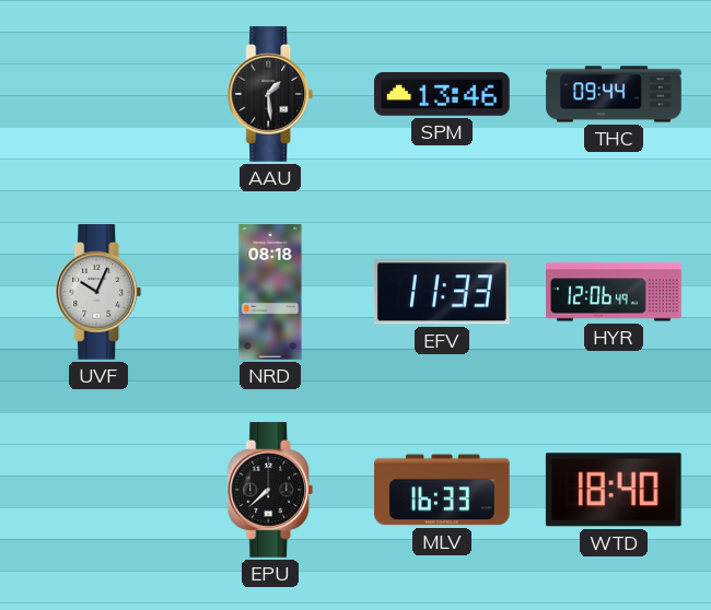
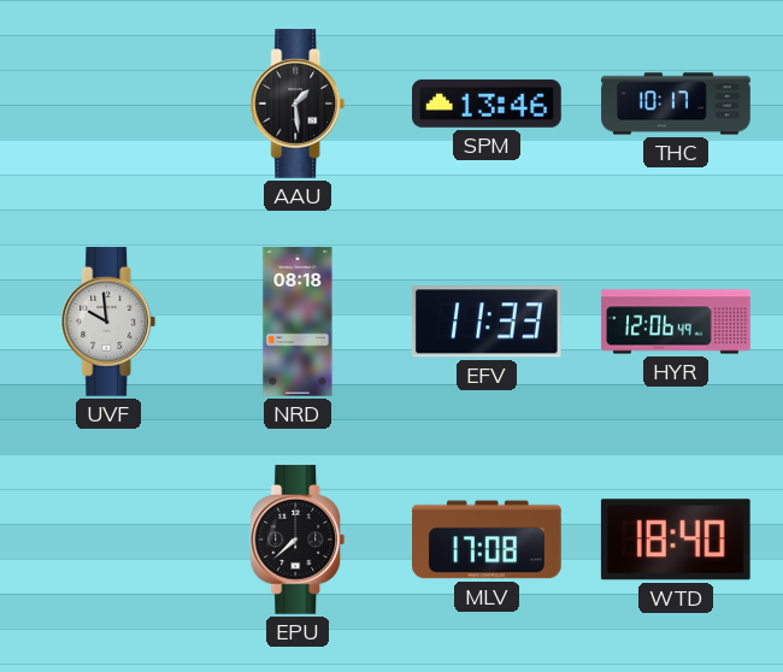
THC: 09:44 -> 10:17
UVF: 10:04 -> 9:59
MLV: 16:33 -> 17:08
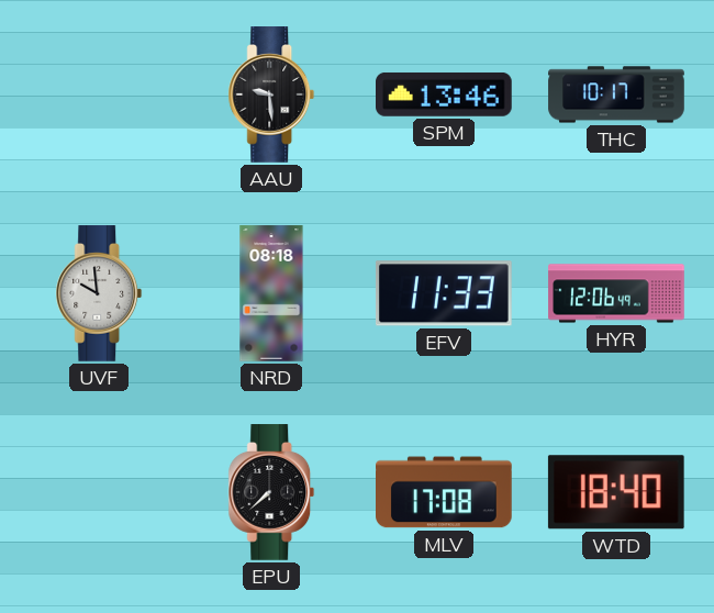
AAU: 1:29 -> 9:29
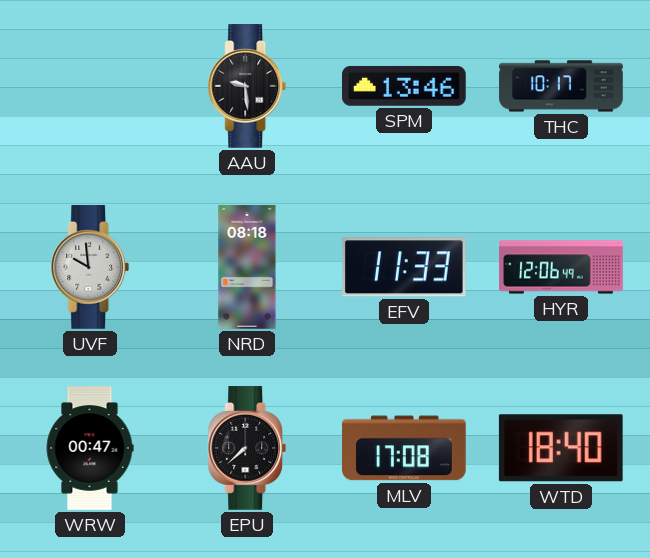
WRW: none -> 00:47
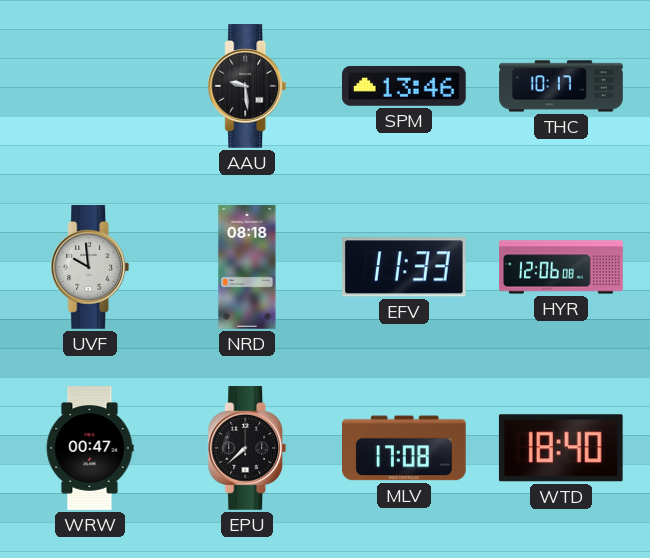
HYR: 12:06:49 -> 12:06:08
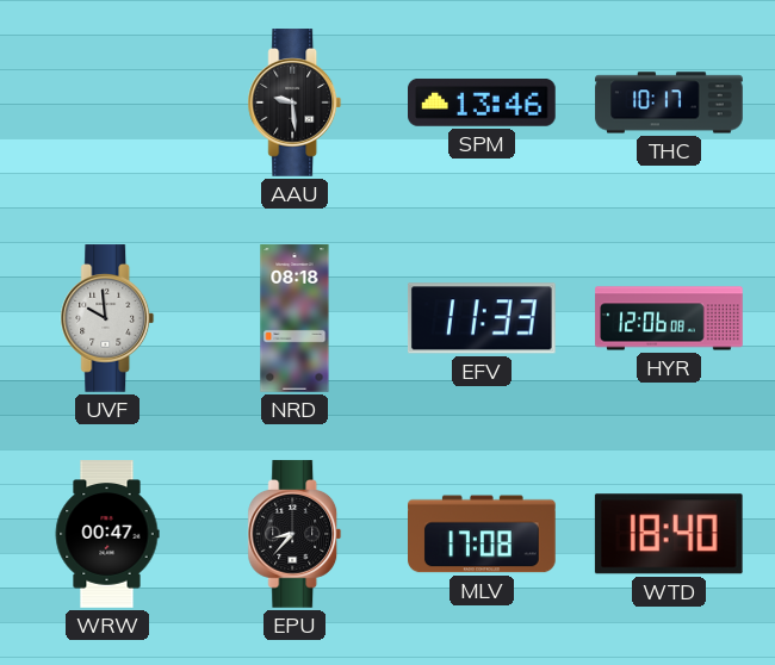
EPU: 7:38 -> 8:37
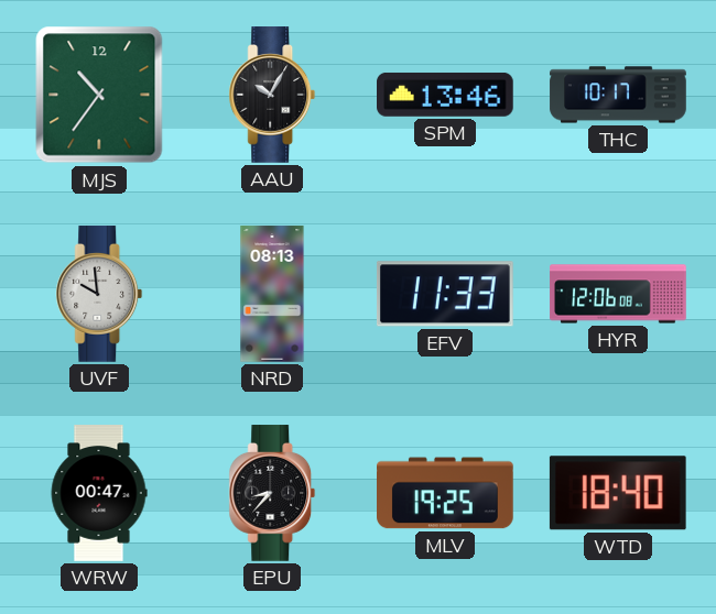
MJS: none -> 10:36
AAU: 9:29 -> 10:05
NRD: 08:18 -> 08:13
MLV: 17:08 -> 19:25
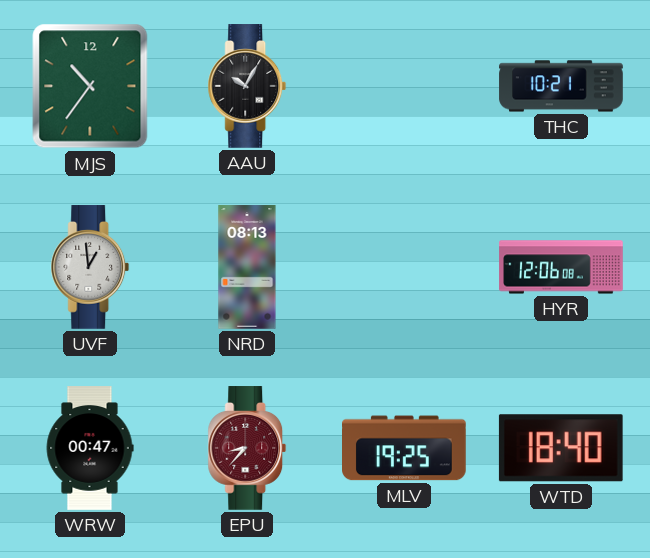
SPM: 13:46 -> none
THC: 10:17 -> 10:21
UVF: 9:59 -> 12:59
EFV: 11:33 -> none
EPU dial: black -> burgundy
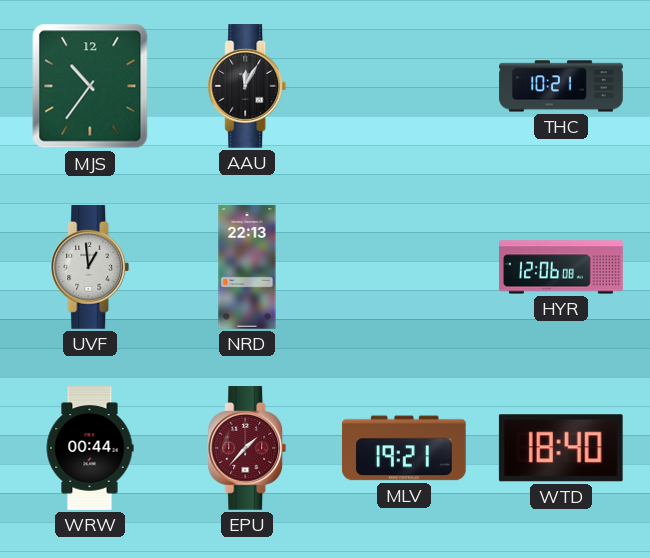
AAU: 10:05 -> 12:05
NRD: 08:13 -> 22:13
WRW: 00:47 -> 00:44
EPU: 8:37 -> 1:37
MLV: 19:25 -> 19:21
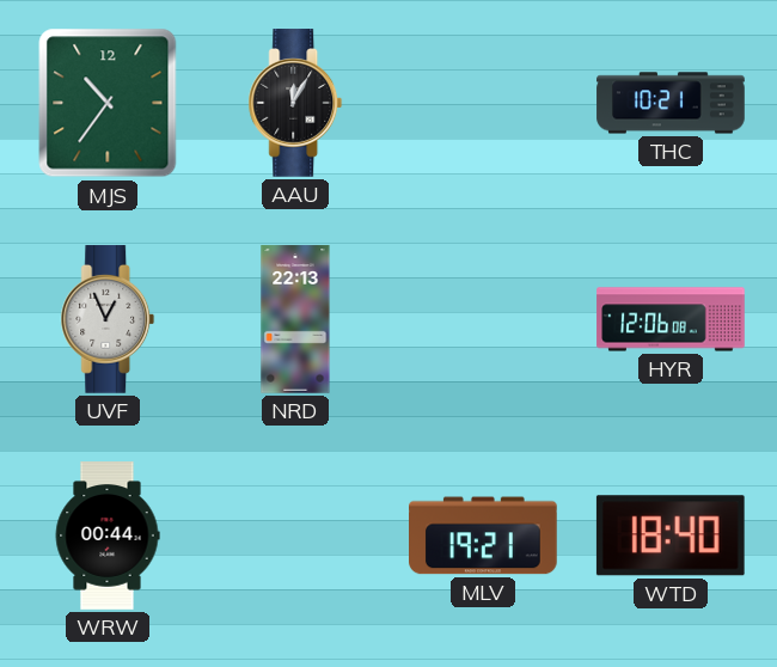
UVF: 12:59 -> 12:56
EPU: 1:37 -> none
